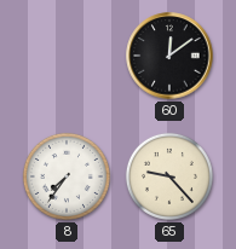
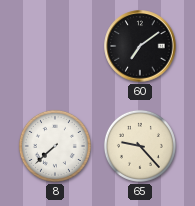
60: 12:09 -> 7:09
8: 7:36 -> 7:38
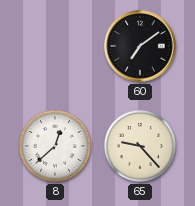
8: 7:38 -> 12:38
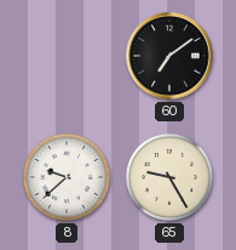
8: 12:38 -> 9:38
65: 9:23 -> 9:25
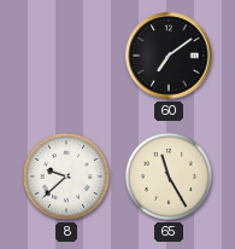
65: 9:25 -> 11:25
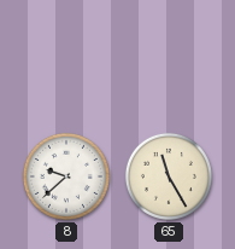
60: 7:09 -> none
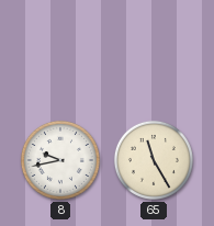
8: 9:38 -> 9:43
